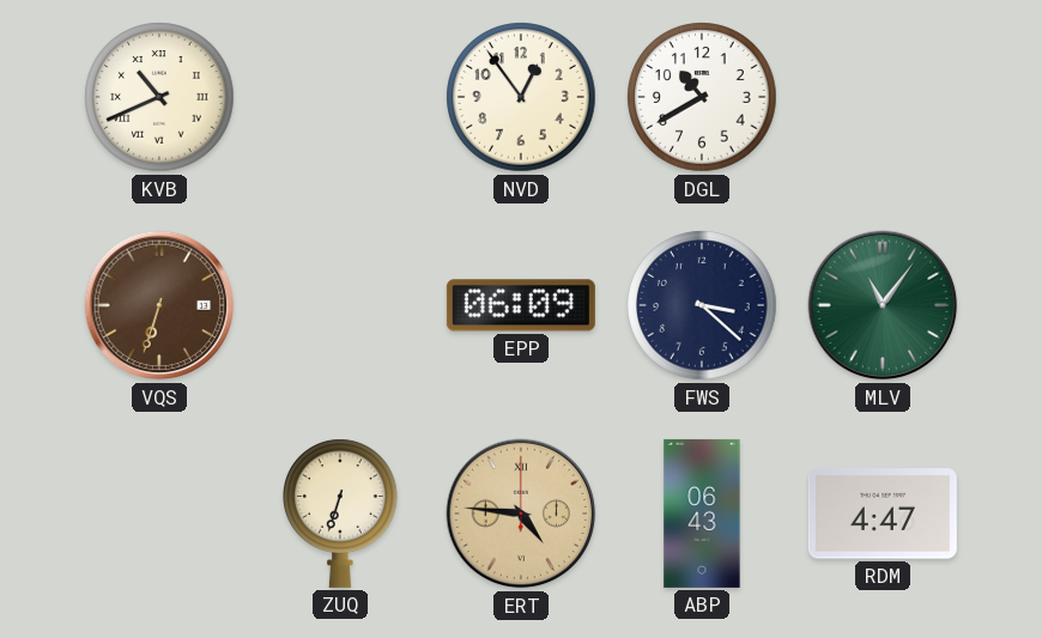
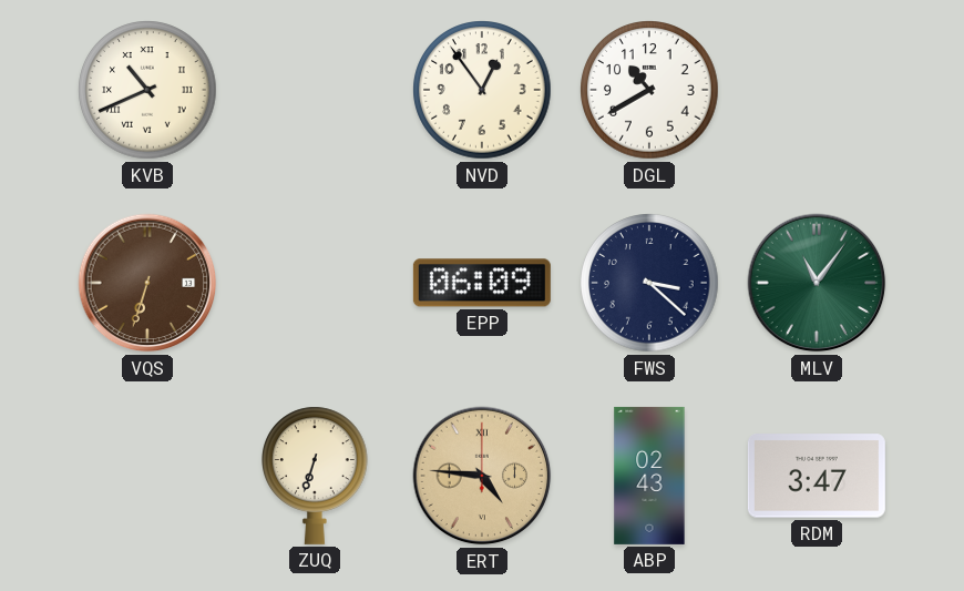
ABP: 06:43 -> 02:43
RDM: 4:47 -> 3:47
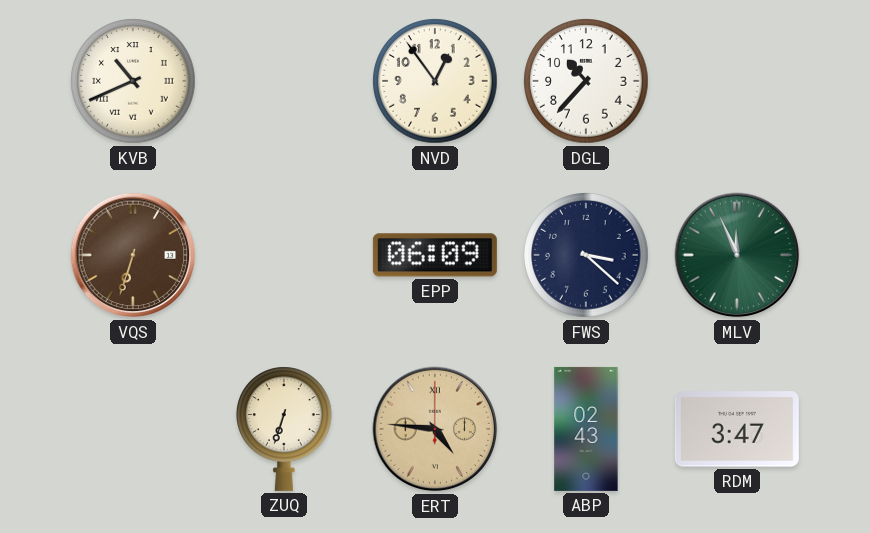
DGL: 10:40 -> 10:37
MLV: 11:06 -> 11:56
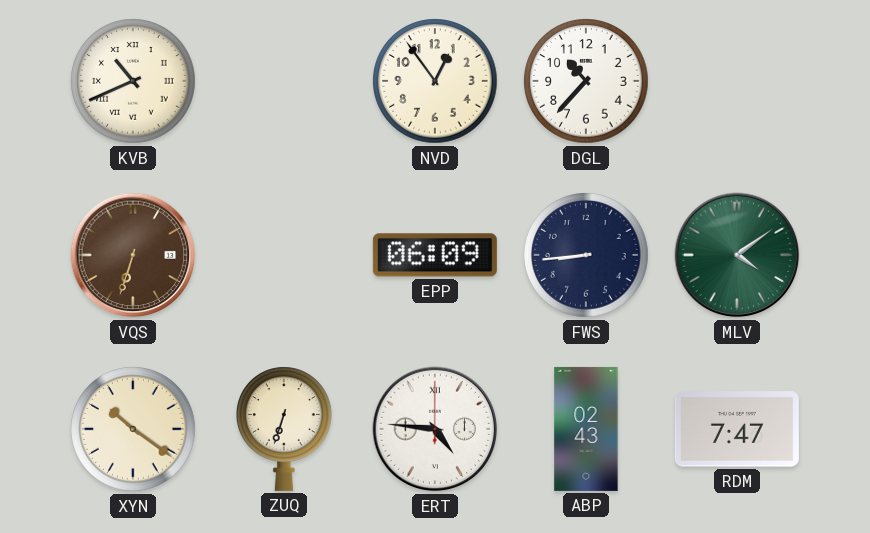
FWS: 3:22 -> 8:44
MLV: 11:56 -> 4:09
XYN: none -> 10:21
ERT dial: champagne -> white
RDM: 3:47 -> 7:47
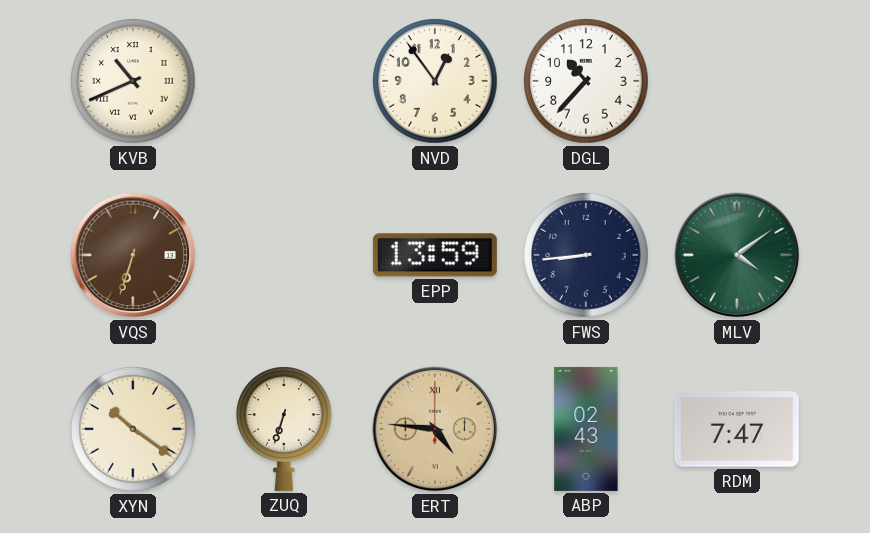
EPP: 06:09 -> 13:59
ERT dial: white -> champagne
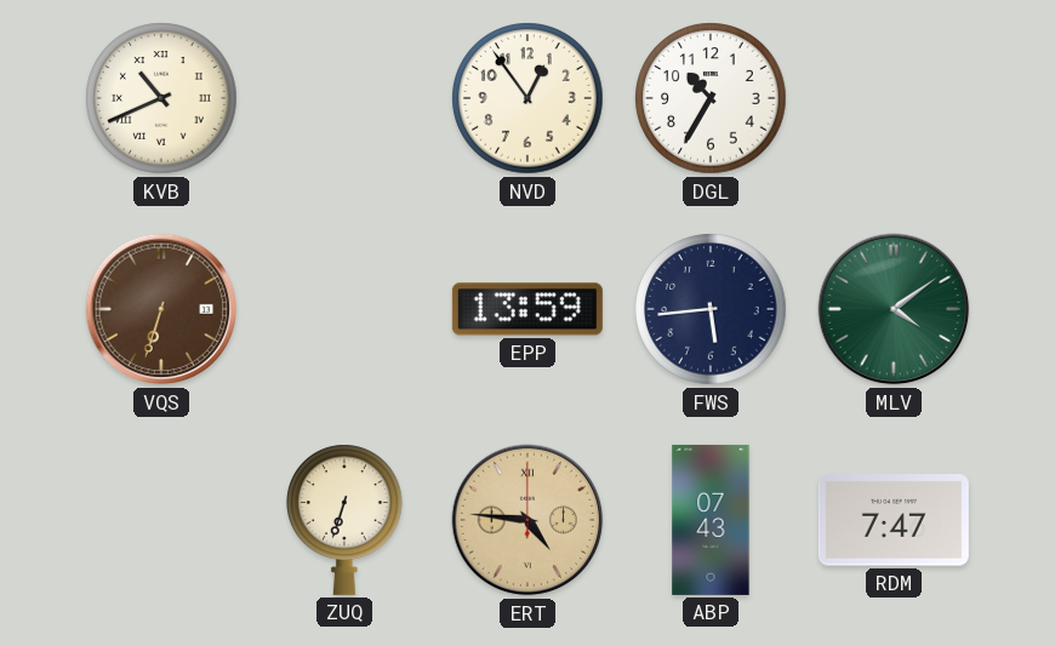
DGL: 10:37 -> 10:35
FWS: 8:44 -> 5:44
XYN: 10:21 -> none
ABP: 02:43 -> 07:43
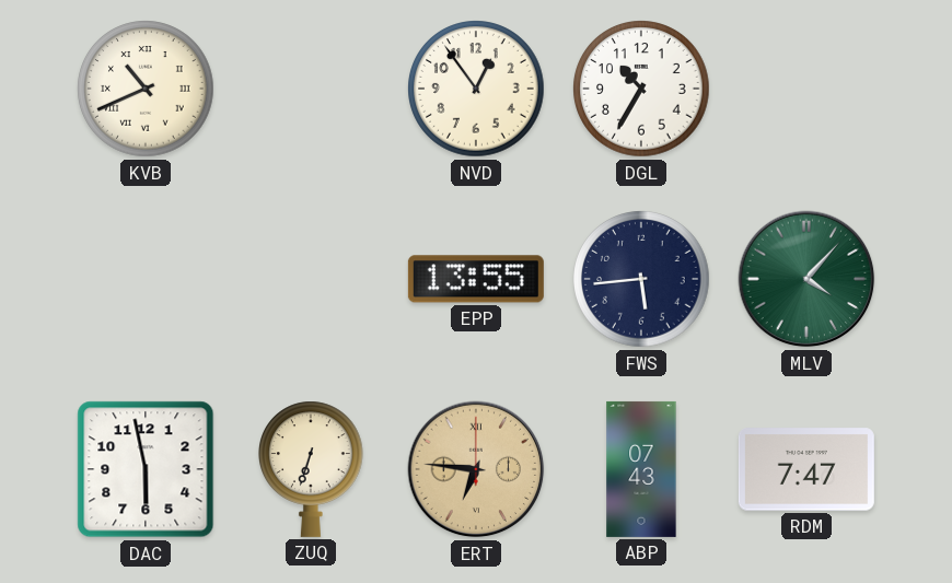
VQS: 6:33 -> none
EPP: 13:59 -> 13:55
MLV: 4:09 -> 4:07
DAC: none -> 5:58
ERT: 4:46 -> 6:46
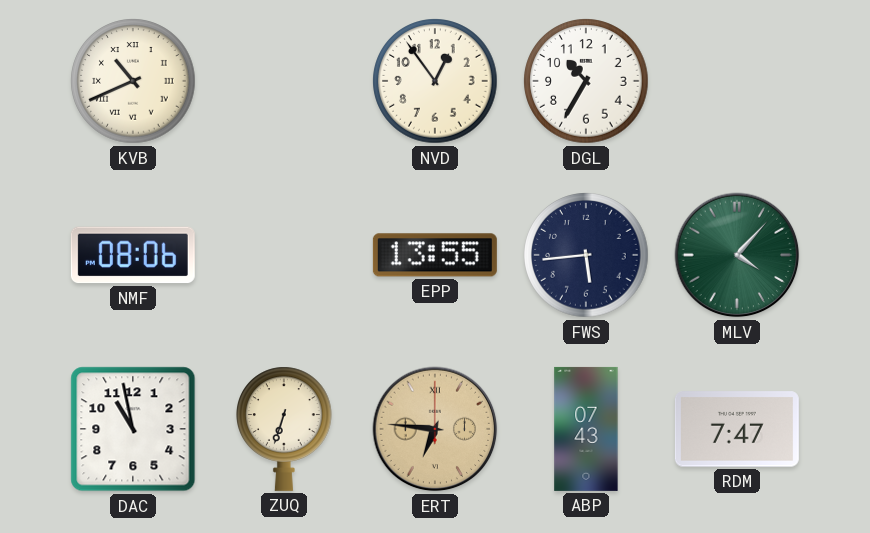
NMF: none -> 08:06
DAC: 5:58 -> 10:58
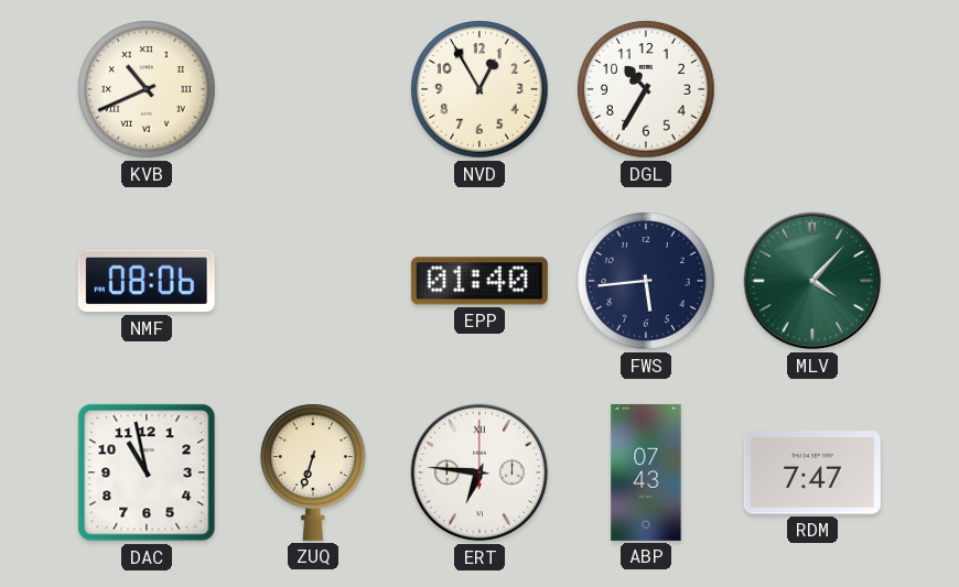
NVD: 12:54 -> 12:55
EPP: 13:55 -> 01:40
ERT dial: champagne -> white
